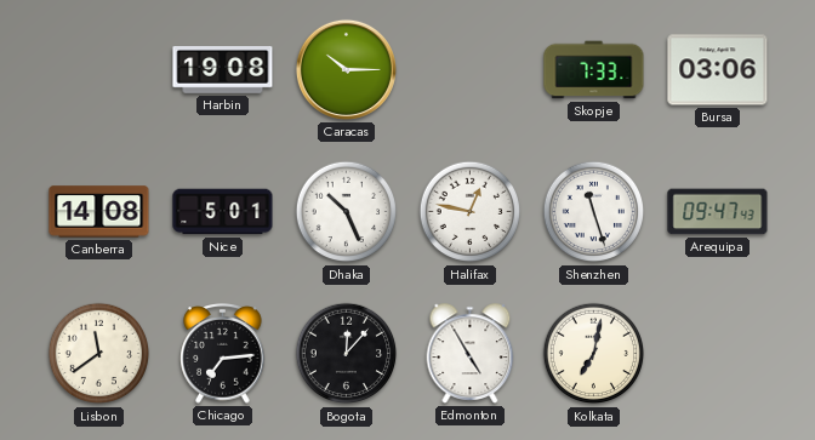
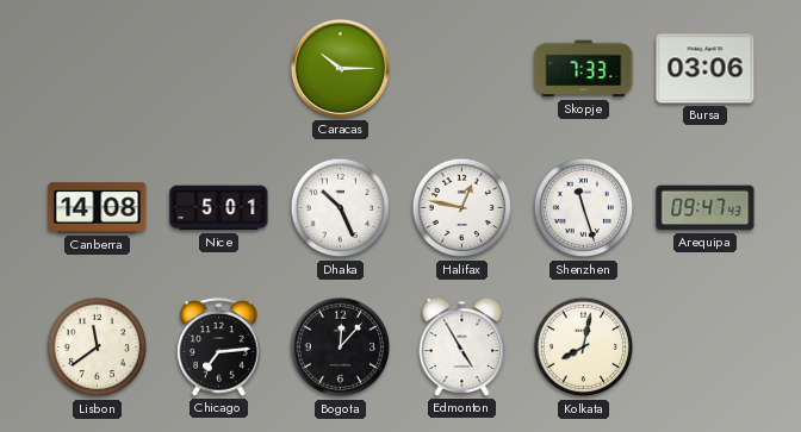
Harbin: 19:08 -> none
Kolkata: 7:02 -> 8:02
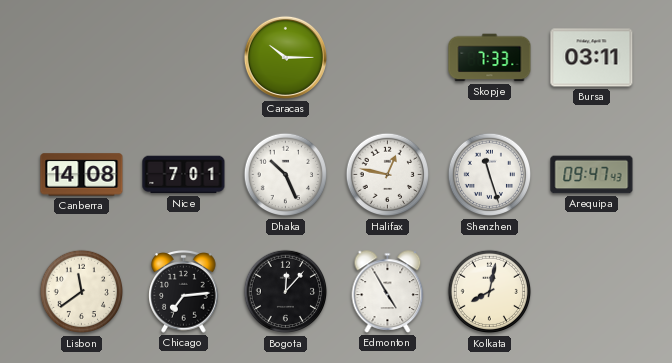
Bursa: 03:06 -> 03:11
Nice: 5:01 -> 7:01
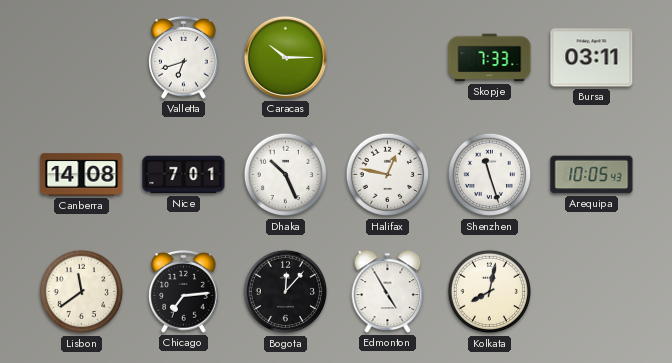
Valletta: none -> 6:42
Arequipa: 09:47 -> 10:05
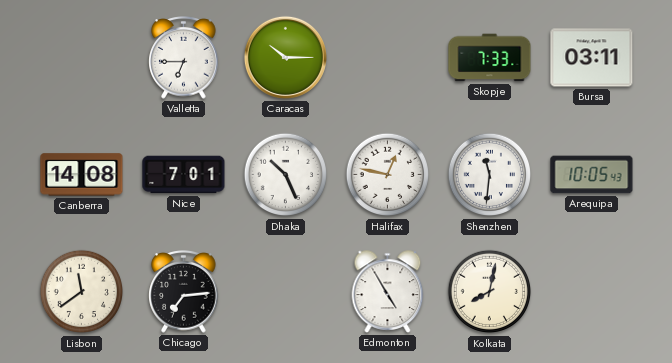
Valletta: 6:42 -> 6:45
Shenzhen: 11:27 -> 11:31
Bogota: 12:07 -> none
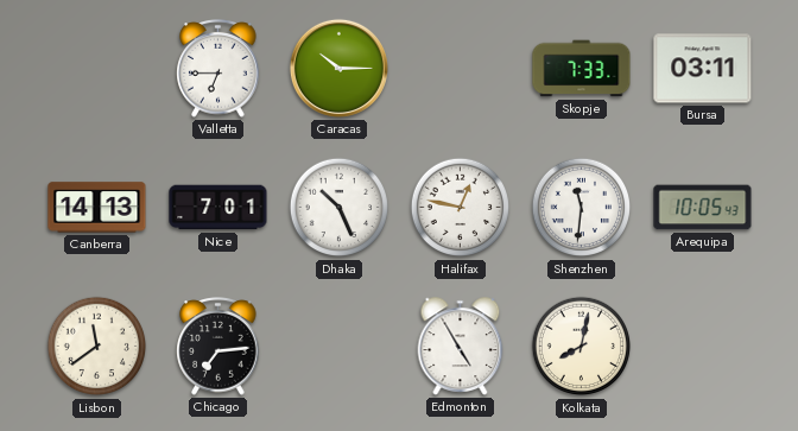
Canberra: 14:08 -> 14:13
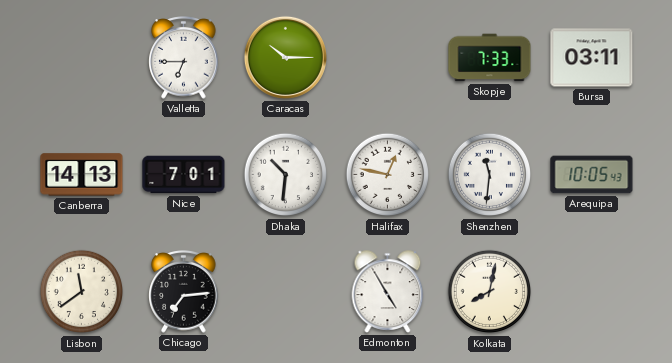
Dhaka: 10:26 -> 10:31
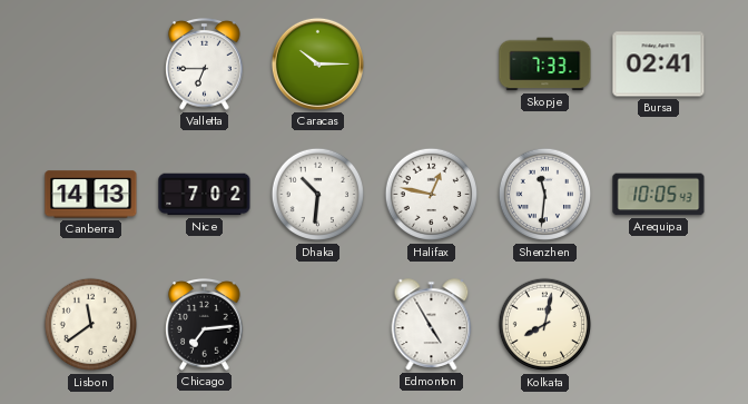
Bursa: 03:11 -> 02:41
Nice: 7:01 -> 7:02
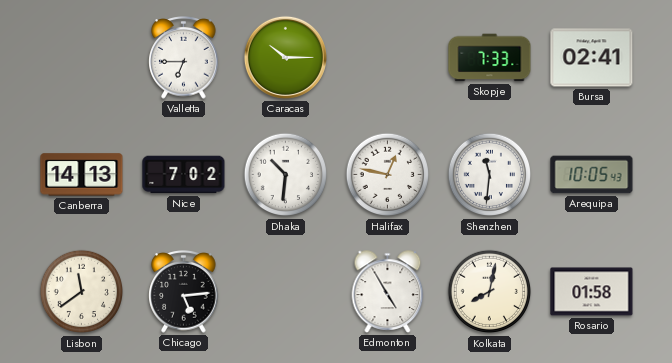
Chicago: 7:14 -> 5:14
Rosario: none -> 01:58
